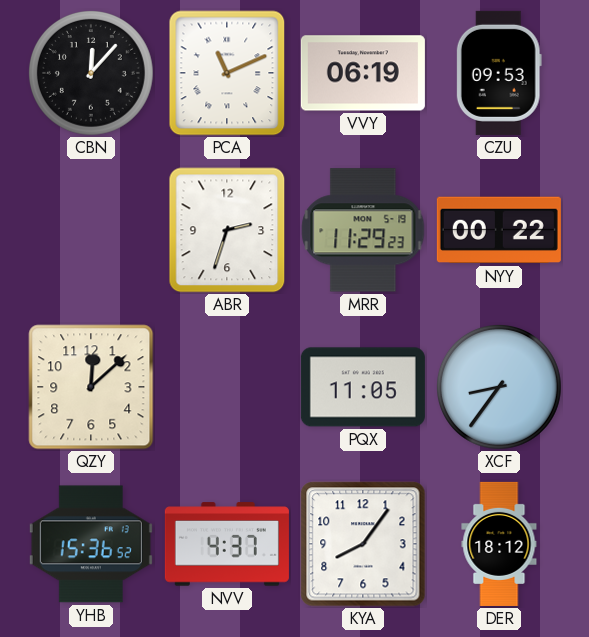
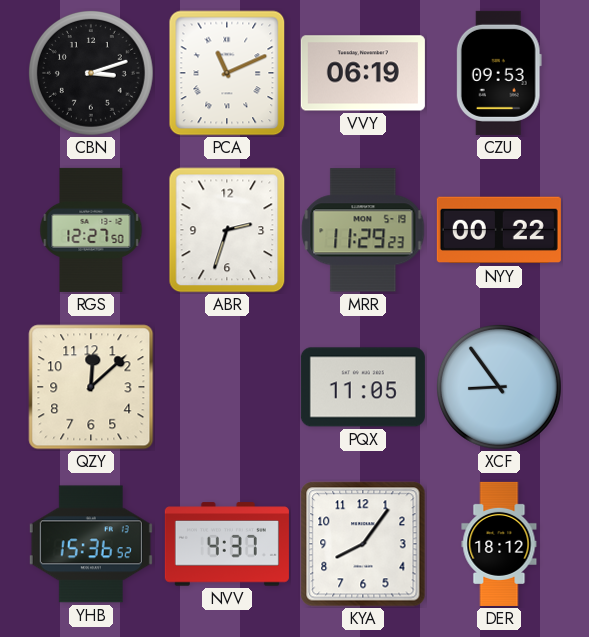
CBN: 12:07 -> 3:12
RGS: none -> 12:27
XCF: 8:36 -> 8:54
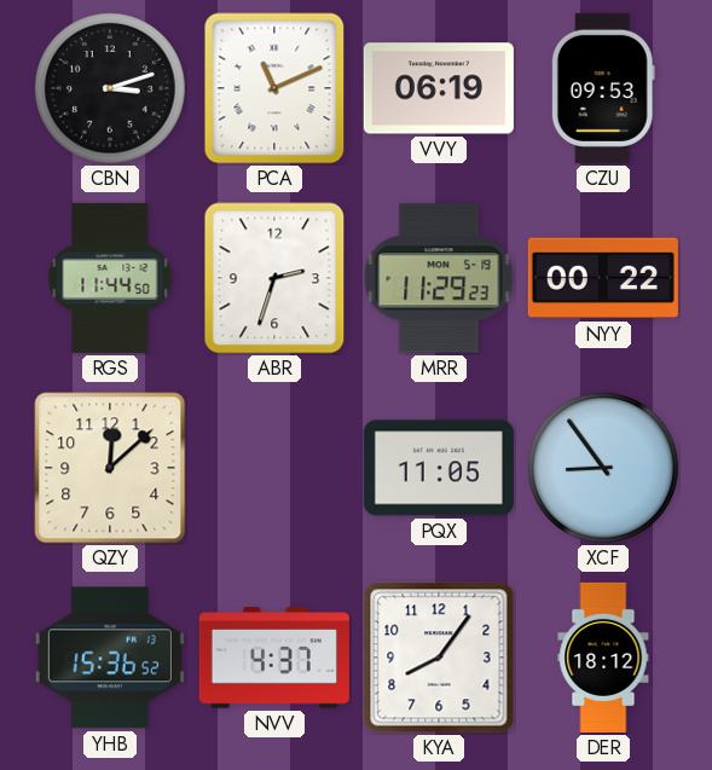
RGS: 12:27 -> 11:44
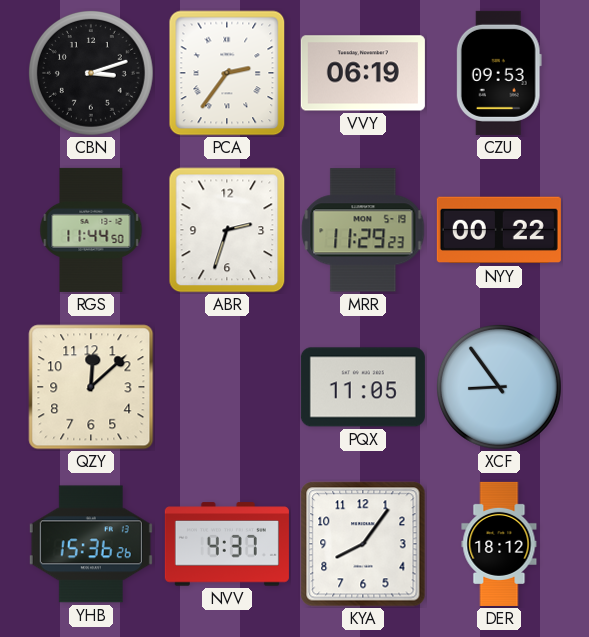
PCA: 11:11 -> 2:36
YHB: 15:36:52 -> 15:36:26
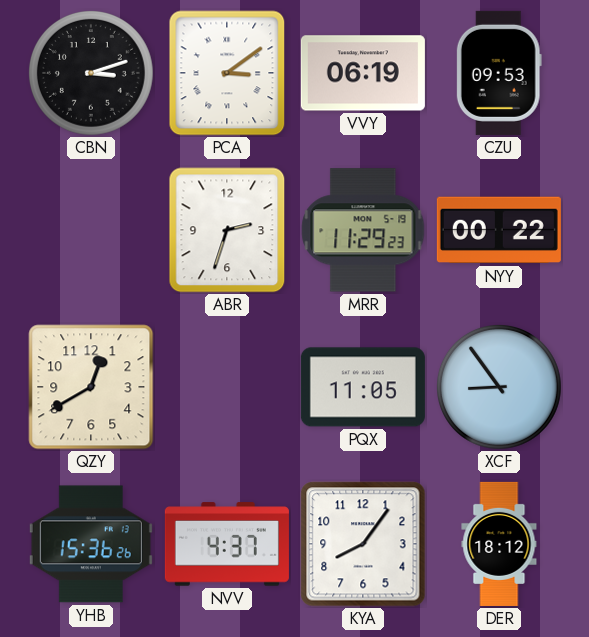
PCA: 2:36 -> 3:09
RGS: 11:44 -> none
QZY: 12:08 -> 12:40
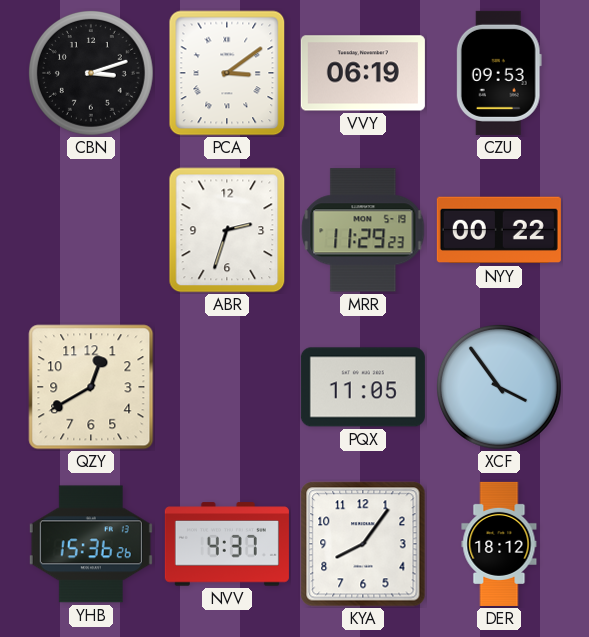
XCF: 8:54 -> 3:54
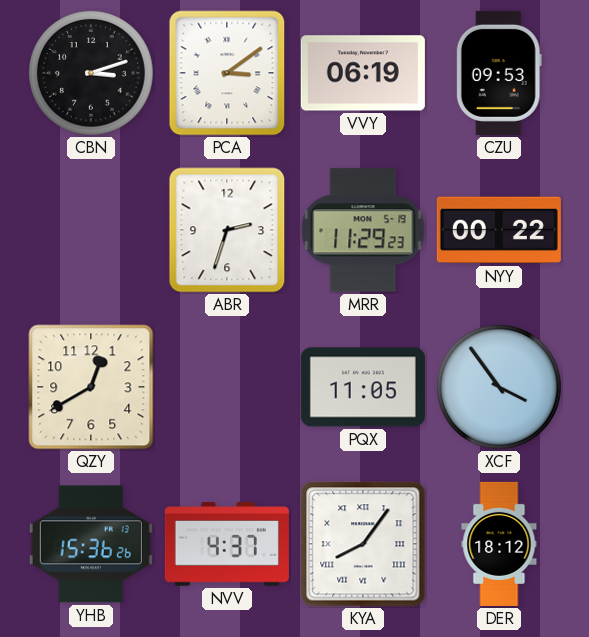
KYA numerals: Arabic -> Roman
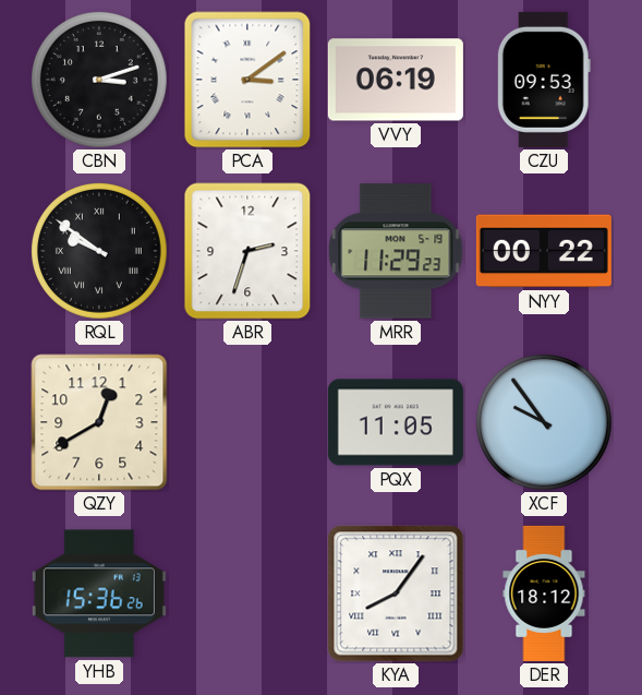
RQL: none -> 9:51
XCF: 3:54 -> 9:54
NVV: 4:37 -> none
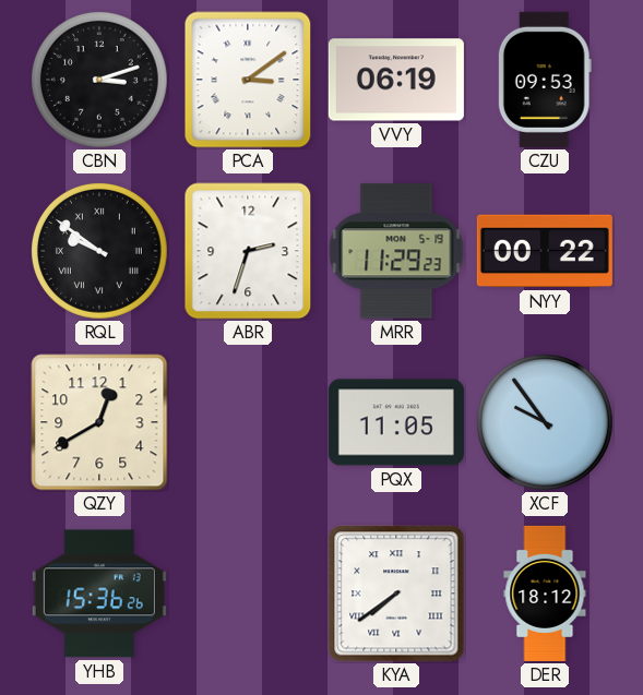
KYA: 8:06 -> 7:39
